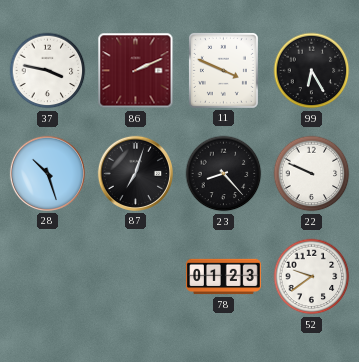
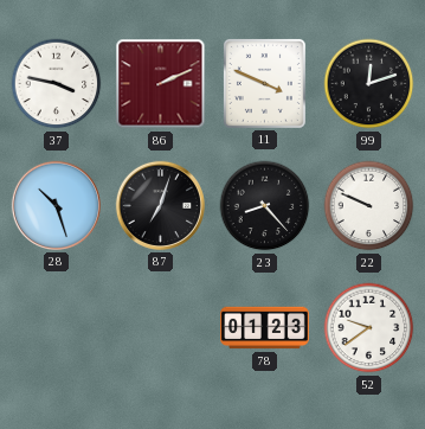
99: 6:25 -> 12:12
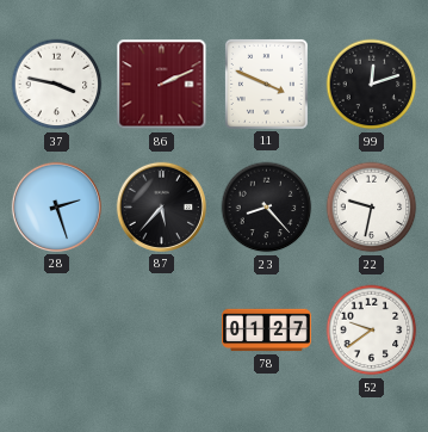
28: 10:27 -> 2:27
87: 7:03 -> 5:37
22: 9:49 -> 9:32
78: 01:23 -> 01:27
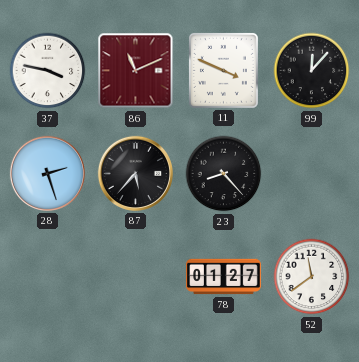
86: 2:11 -> 11:11
99: 12:12 -> 12:07
22: 9:32 -> none
52: 9:39 -> 11:39
